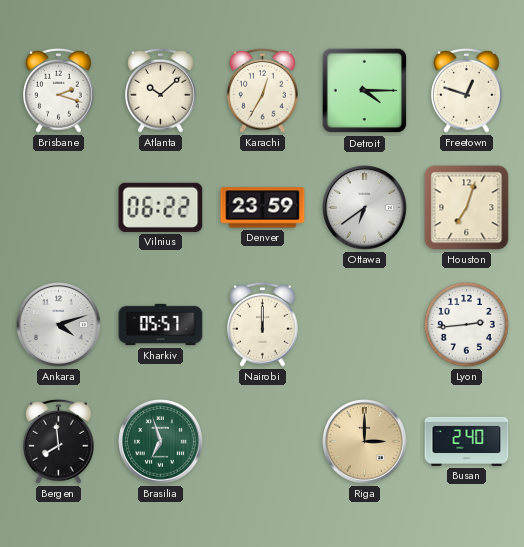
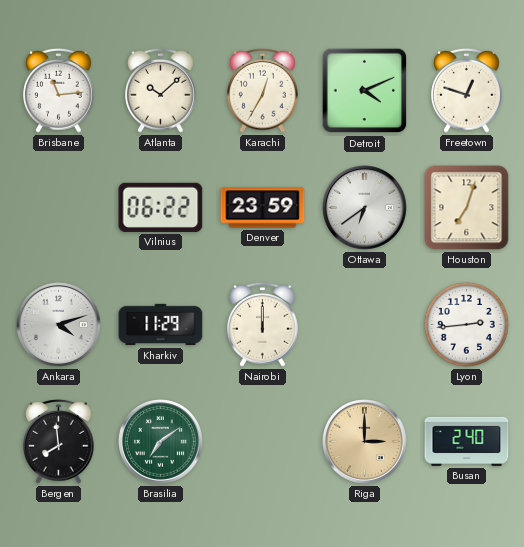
Brisbane: 2:18 -> 11:14
Detroit: 4:15 -> 4:11
Kharkiv: 05:57 -> 11:29
Brasilia: 6:57 -> 7:09
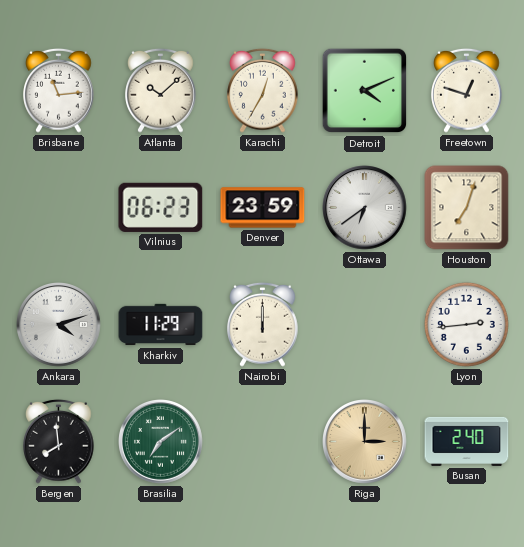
Vilnius: 06:22 -> 06:23
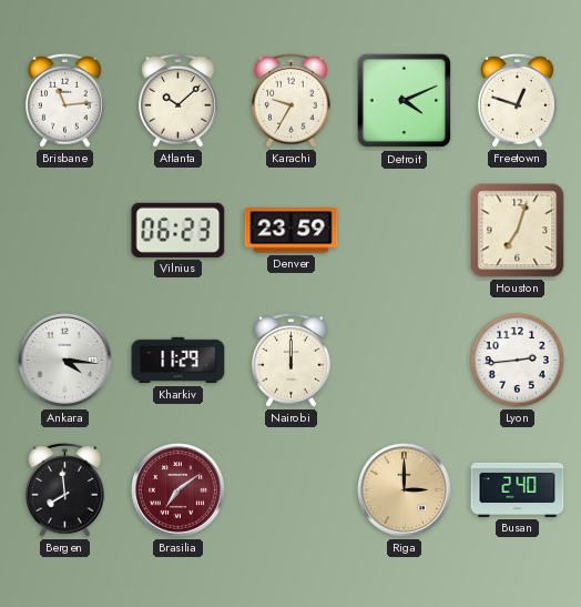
Karachi: 12:35 -> 9:35
Ottawa: 6:39 -> none
Ankara: 4:12 -> 4:16
Brasilia dial: green -> burgundy
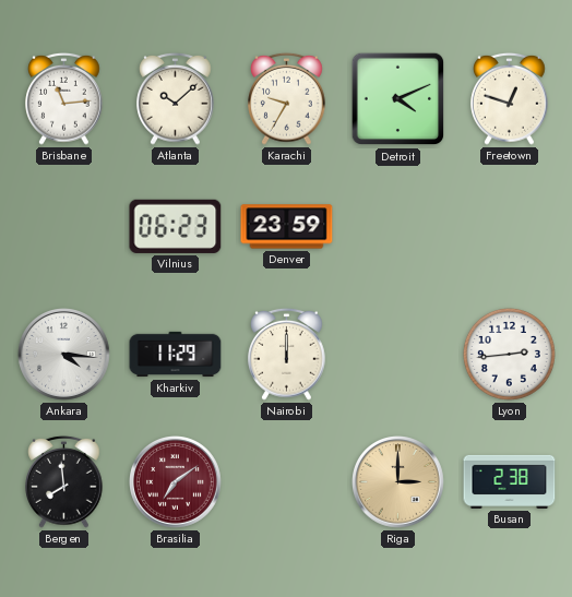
Houston: 7:03 -> none
Busan: 2:40 -> 2:38
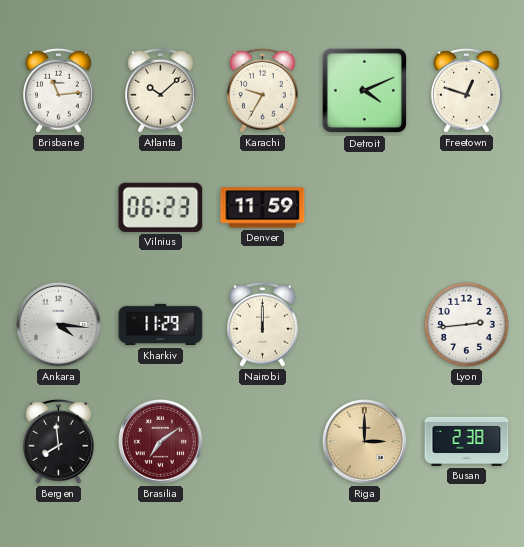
Denver: 23:59 -> 11:59
